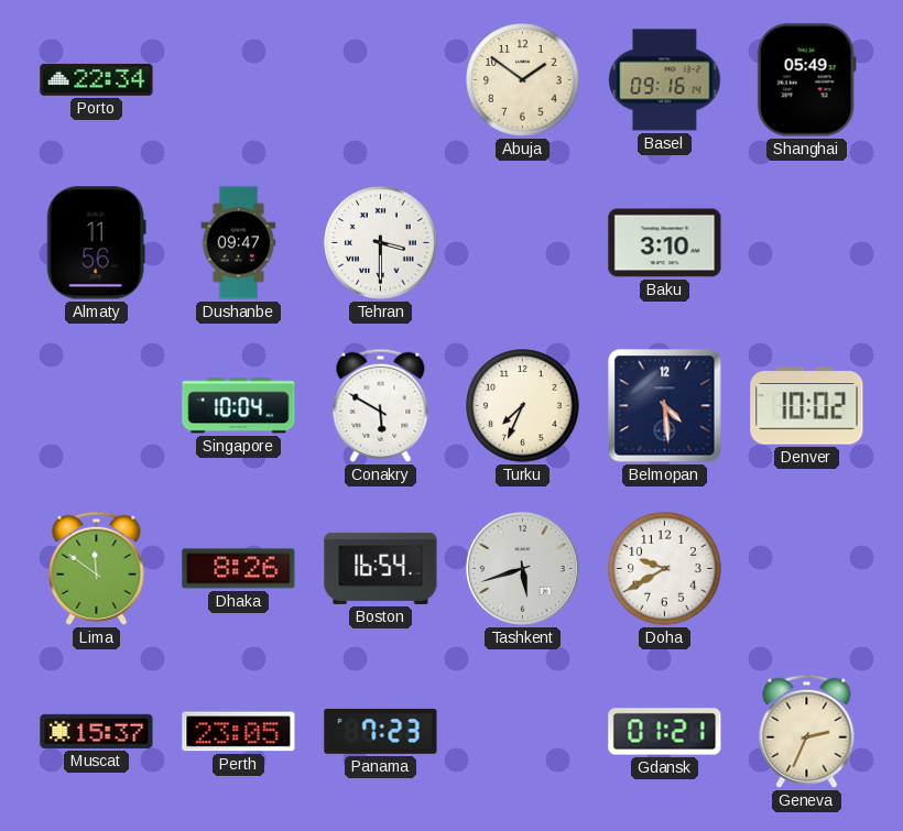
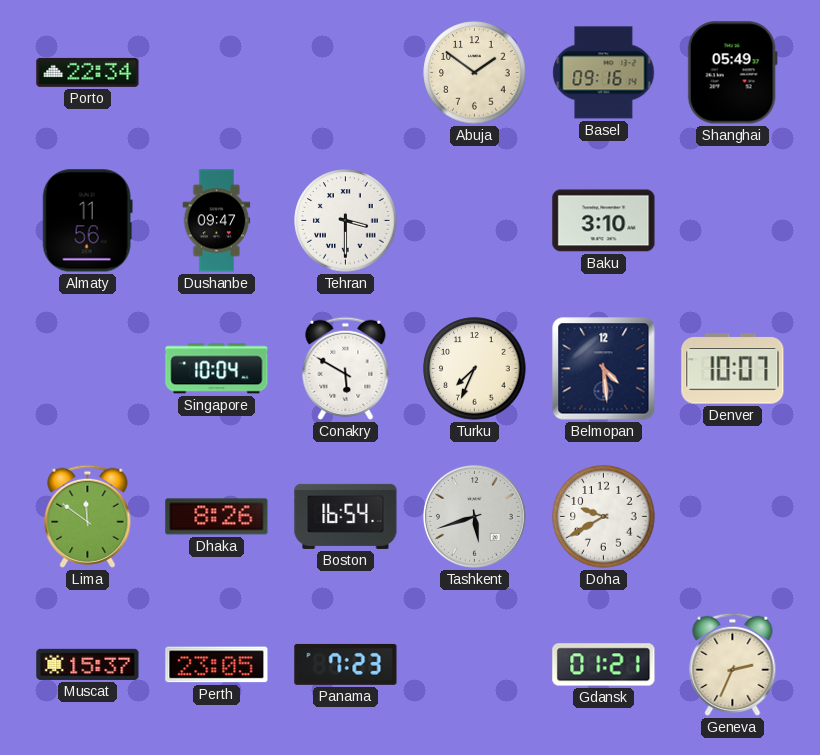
Denver: 10:02 -> 10:07
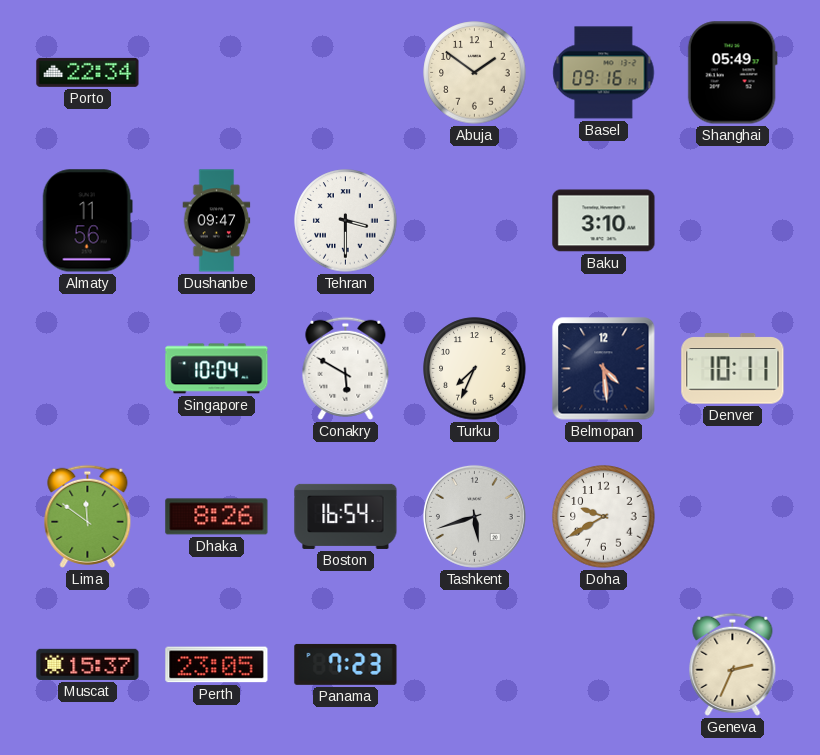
Denver: 10:07 -> 10:11
Gdansk: 01:21 -> none
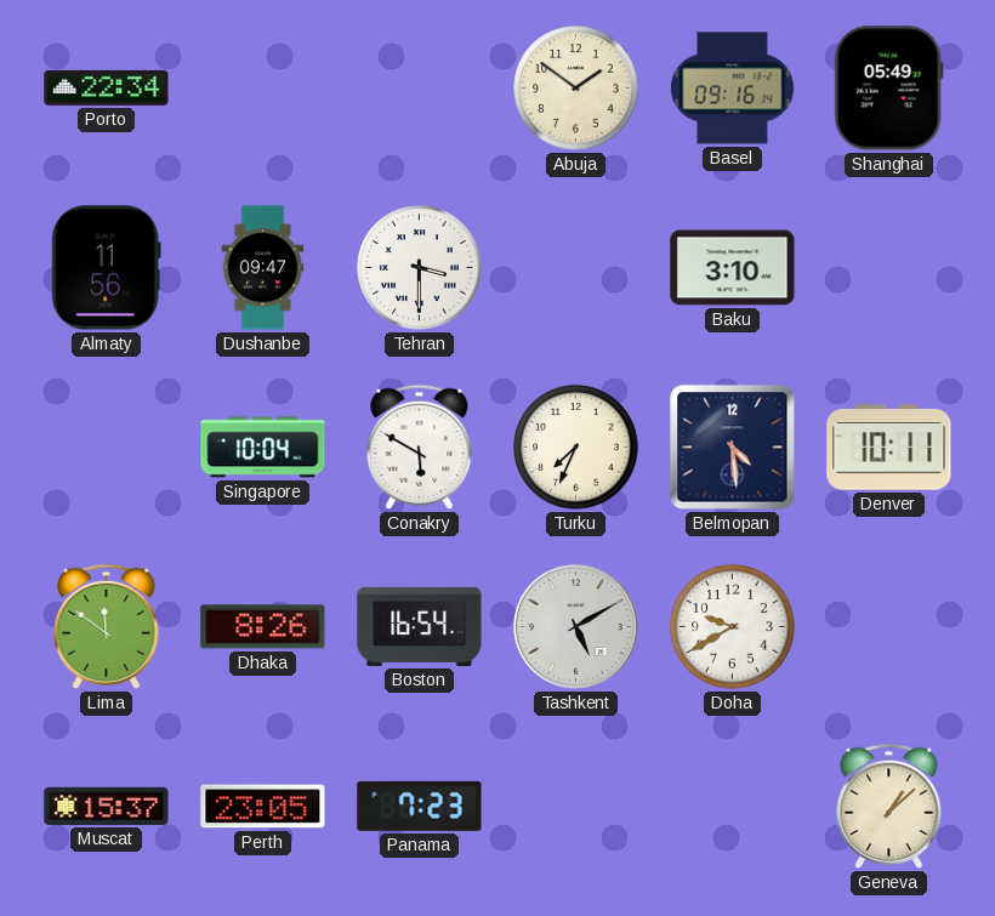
Tashkent: 5:42 -> 5:10
Geneva: 2:34 -> 1:08
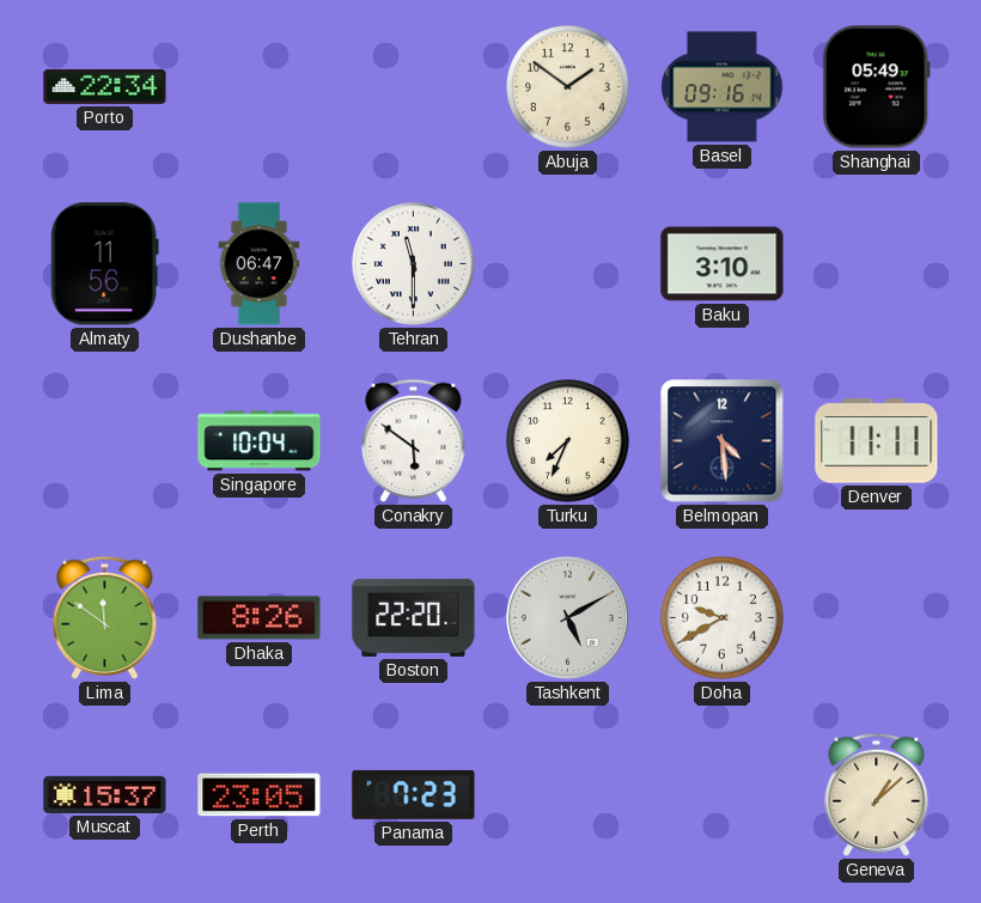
Dushanbe: 09:47 -> 06:47
Tehran: 3:30 -> 11:30
Conakry: 5:50 -> 5:51
Denver: 10:11 -> 11:11
Boston: 16:54 -> 22:20
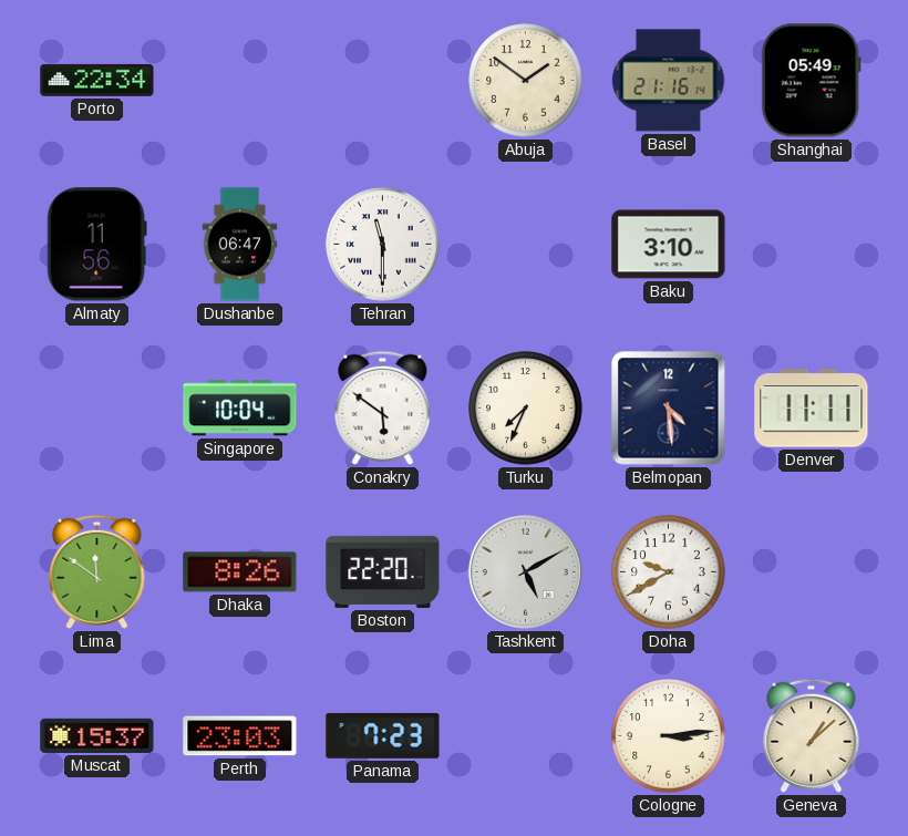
Basel: 09:16 -> 21:16
Perth: 23:05 -> 23:03
Cologne: none -> 3:14
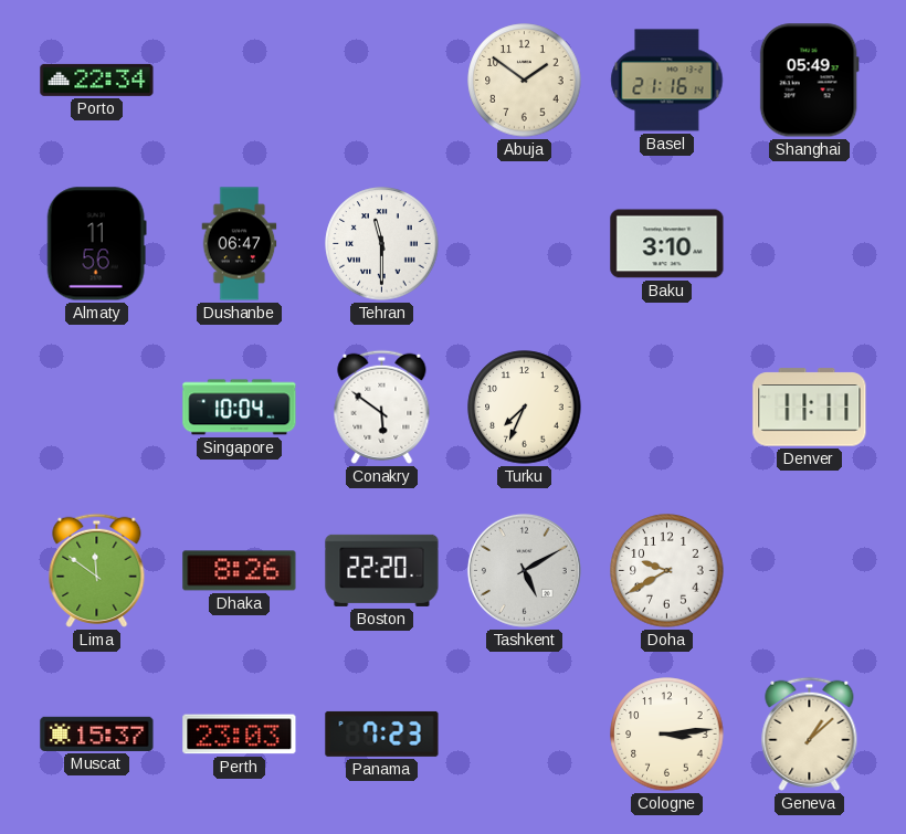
Belmopan: 4:29 -> none
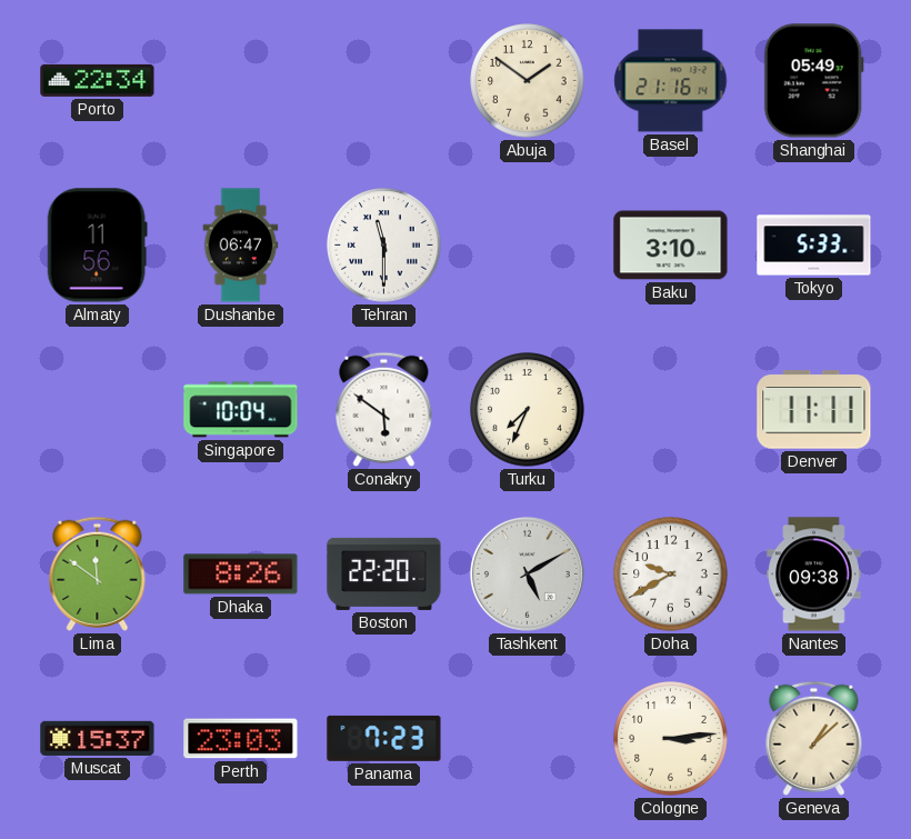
Tokyo: none -> 5:33
Nantes: none -> 09:38
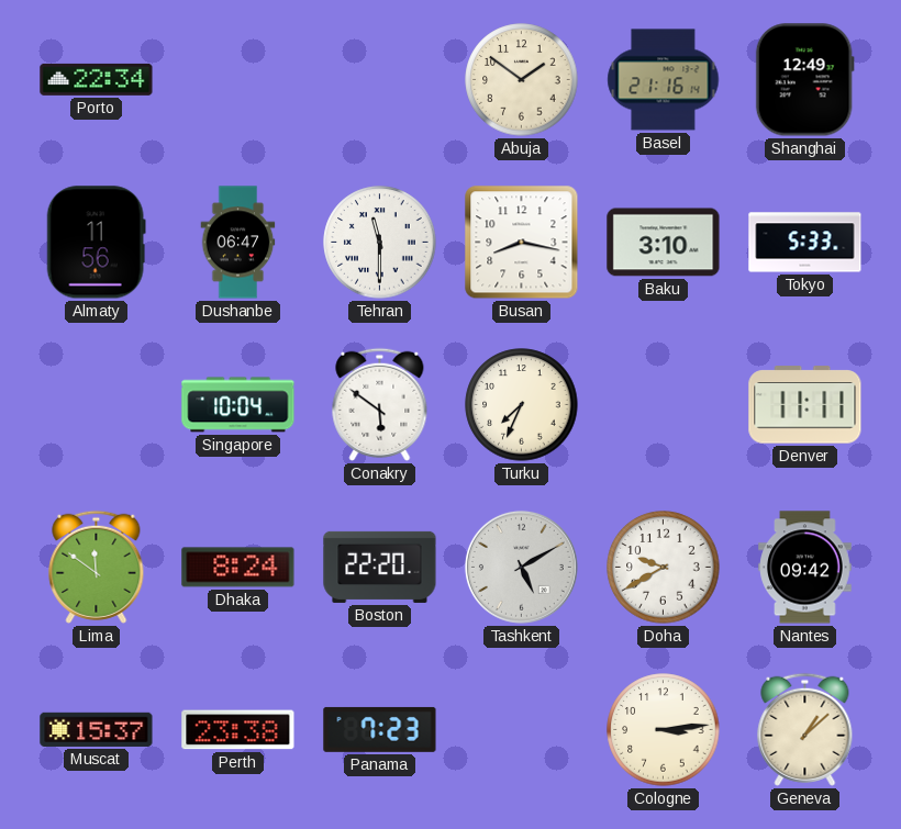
Shanghai: 05:49 -> 12:49
Busan: none -> 8:17
Dhaka: 8:26 -> 8:24
Nantes: 09:38 -> 09:42
Perth: 23:03 -> 23:38
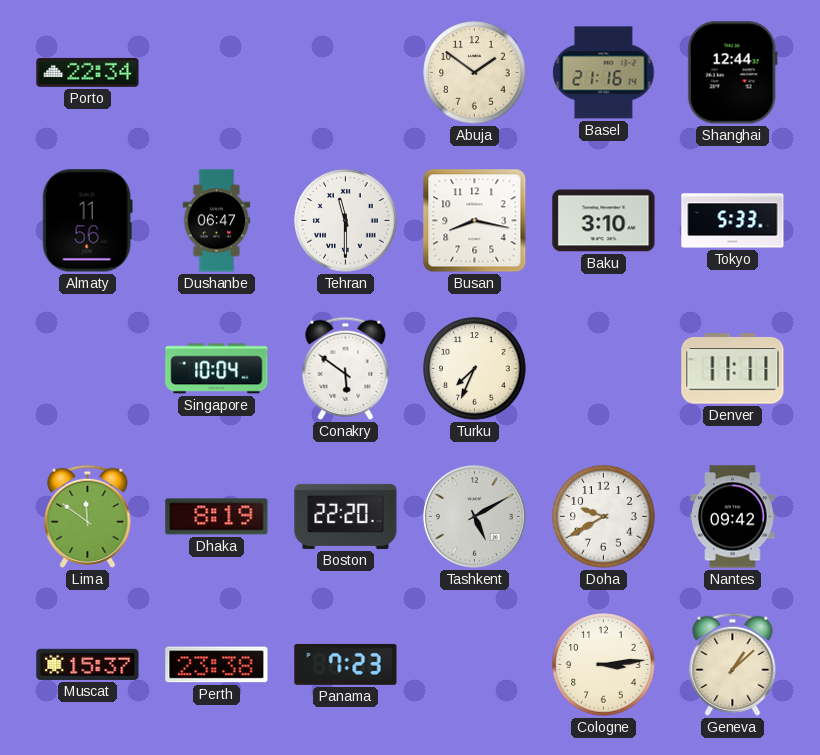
Shanghai: 12:49 -> 12:44
Dhaka: 8:24 -> 8:19
